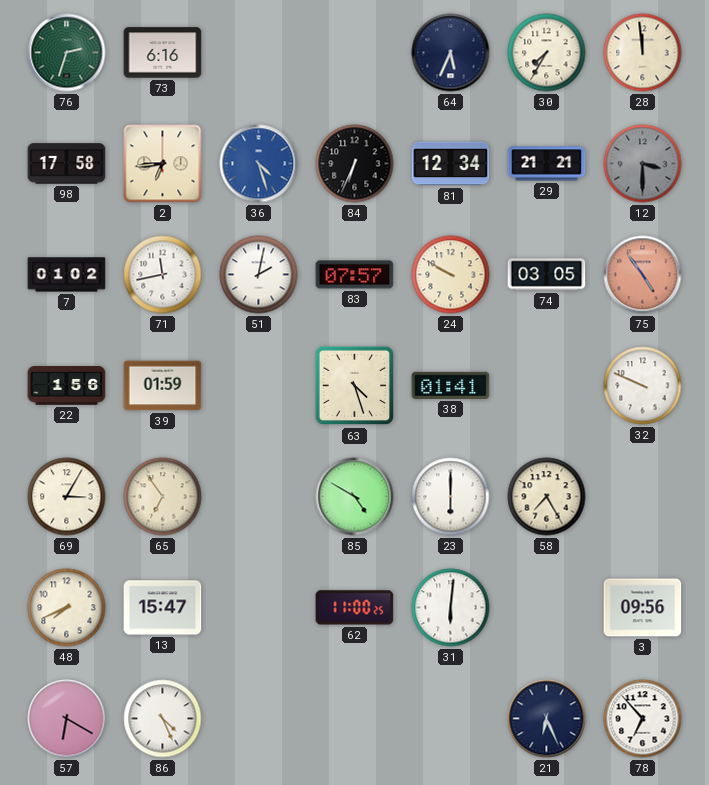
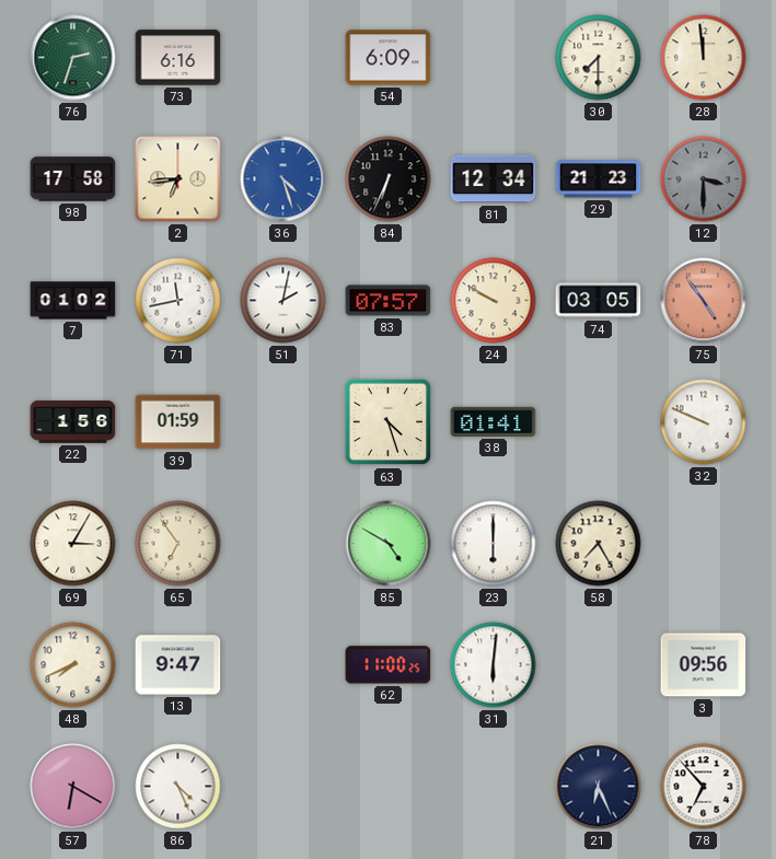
54: none -> 6:09
64: 5:34 -> none
30: 7:35 -> 7:30
29: 21:21 -> 21:23
13: 15:47 -> 9:47
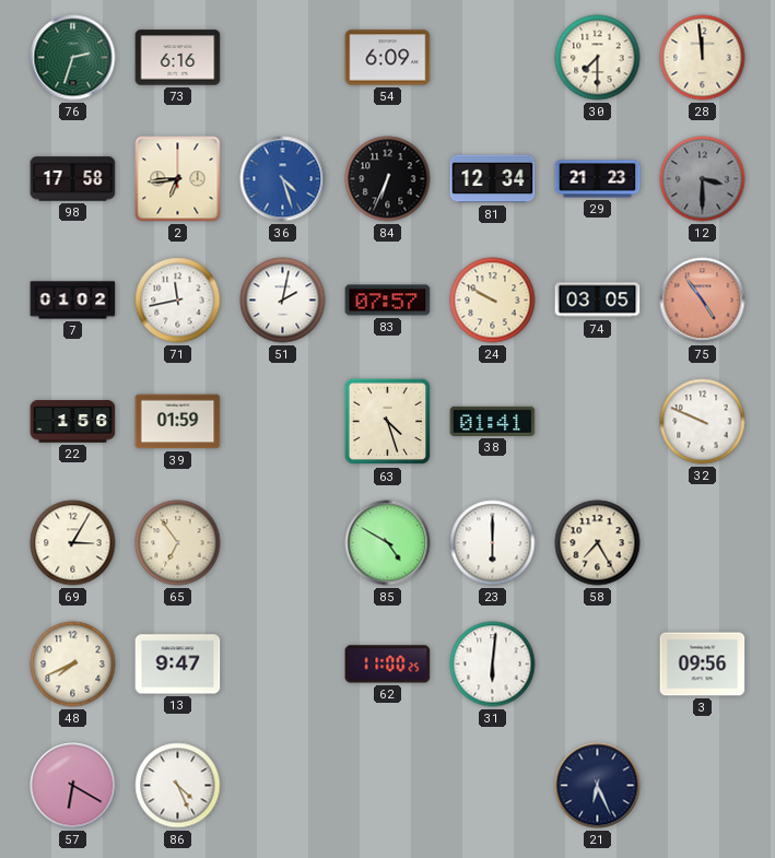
78: 6:53 -> none
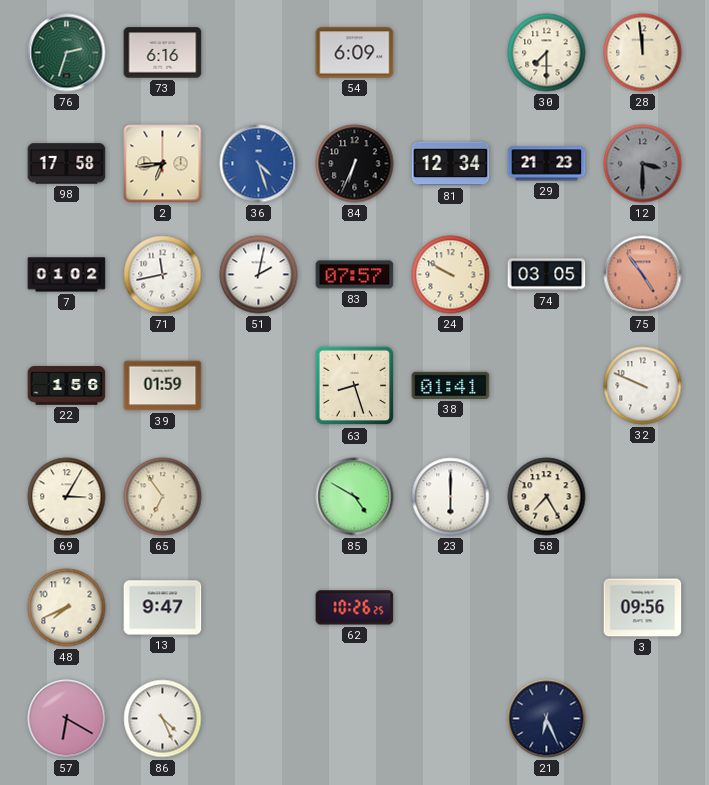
63: 4:27 -> 8:27
62: 11:00 -> 10:26
31: 6:01 -> none
